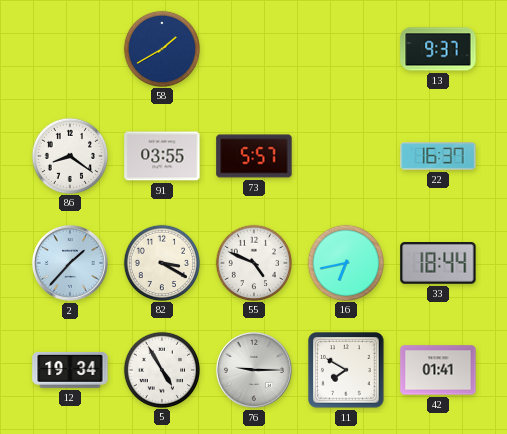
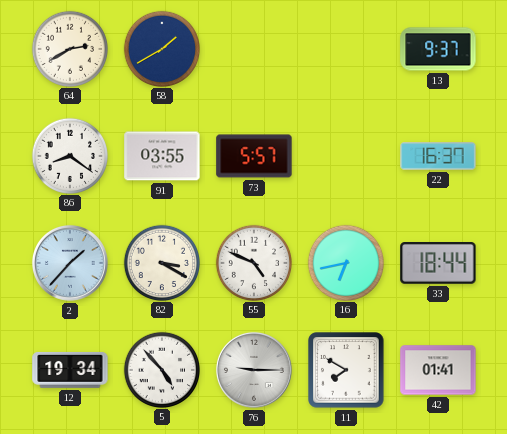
64: none -> 2:40
5: 4:55 -> 4:53
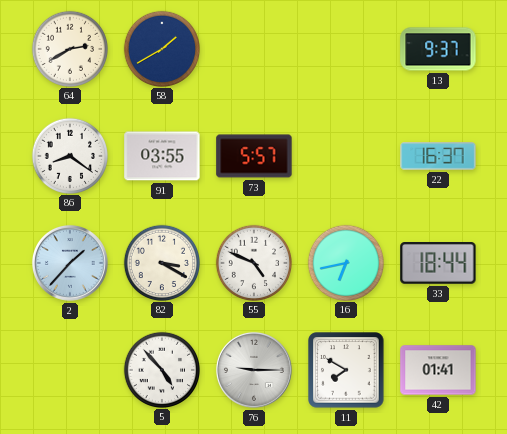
12: 19:34 -> none
